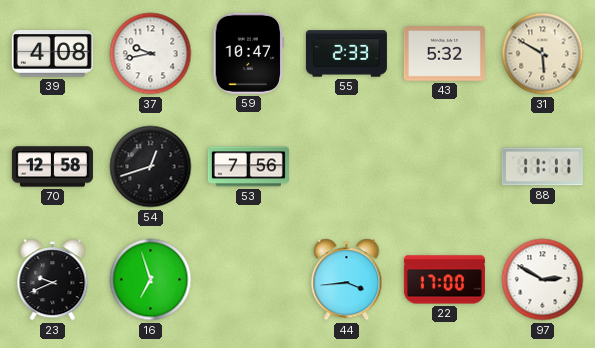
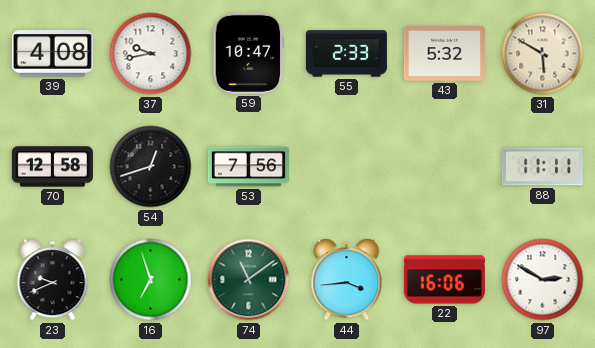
74: none -> 11:09
22: 17:00 -> 16:06
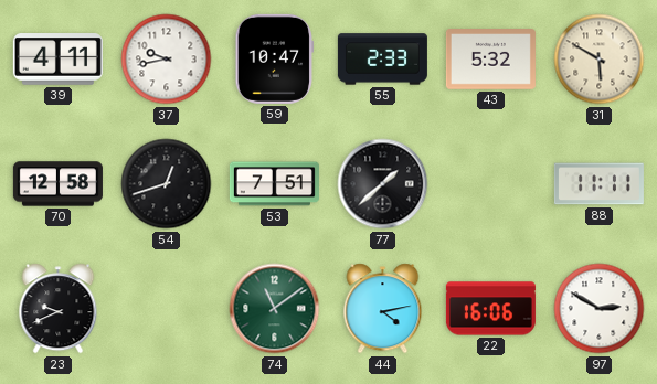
39: 4:08 -> 4:11
53: 7:56 -> 7:51
77: none -> 1:38
16: 6:57 -> none
44: 3:44 -> 4:13
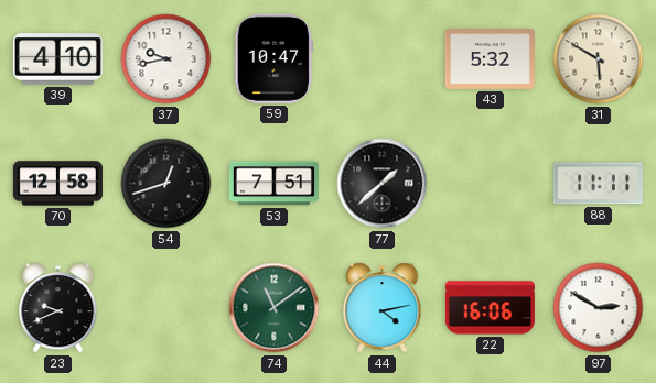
39: 4:11 -> 4:10
55: 2:33 -> none
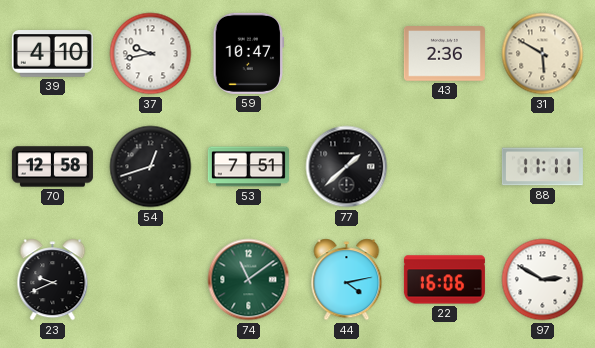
43: 5:32 -> 2:36
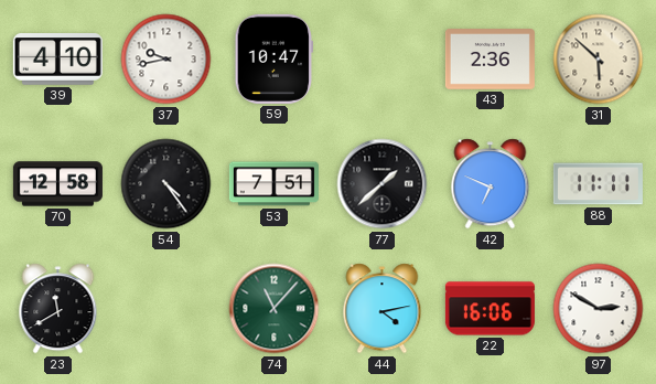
31: 5:50 -> 5:52
54: 12:42 -> 4:24
42: none -> 6:49
23: 9:41 -> 11:40
74: 11:09 -> 11:07
